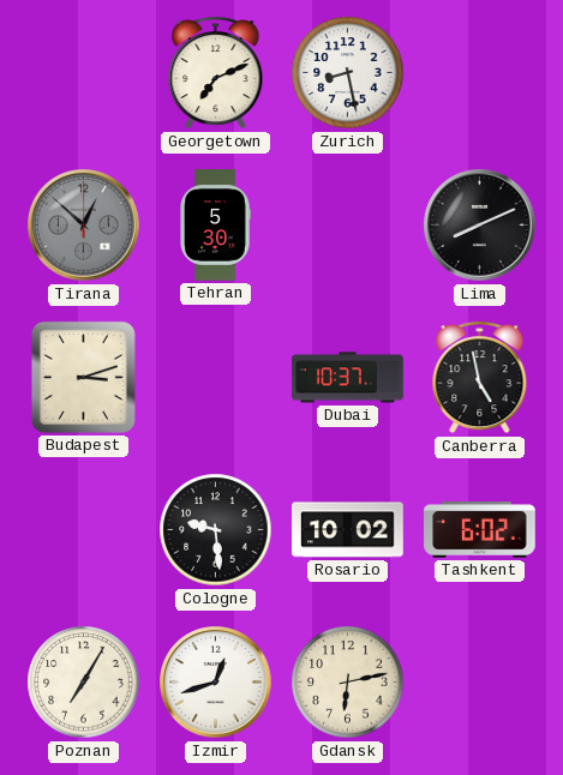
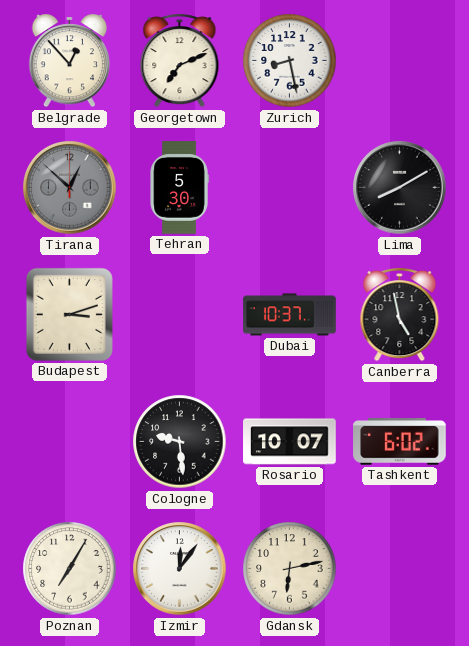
Belgrade: none -> 12:53
Lima: 8:11 -> 8:10
Rosario: 10:02 -> 10:07
Izmir: 12:42 -> 12:06
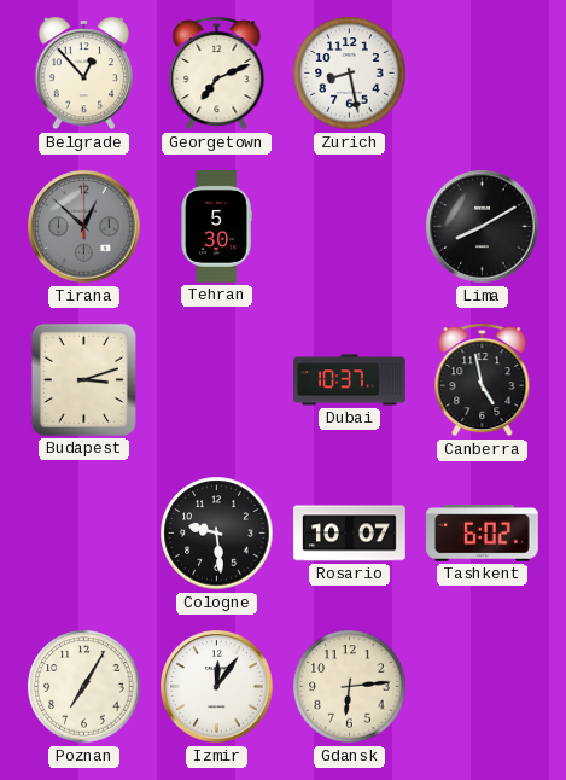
Gdansk: 6:13 -> 6:14
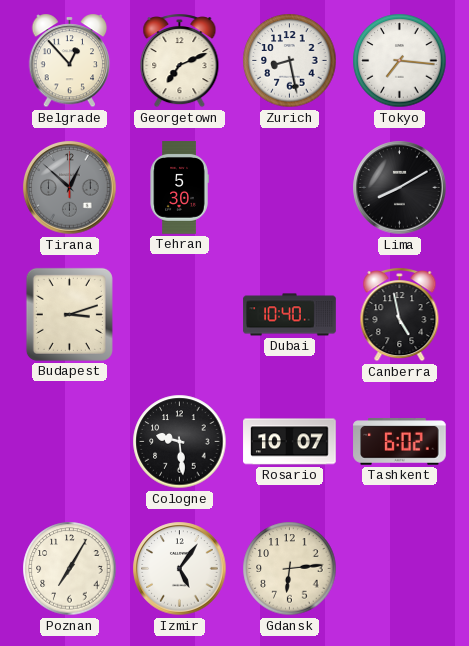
Tokyo: none -> 7:16
Dubai: 10:37 -> 10:40
Izmir: 12:06 -> 5:06
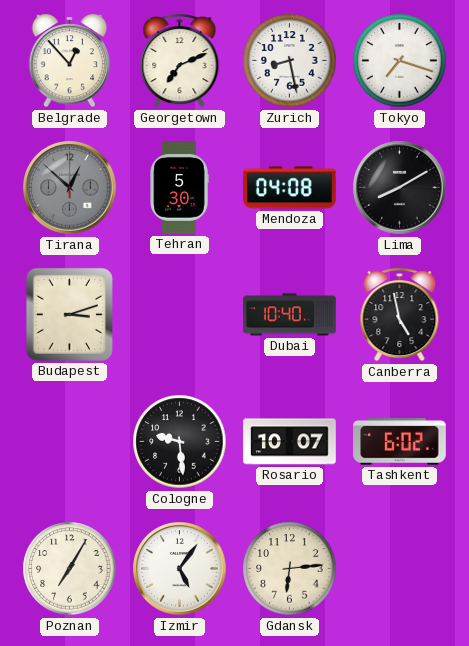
Tokyo: 7:16 -> 7:18
Mendoza: none -> 04:08
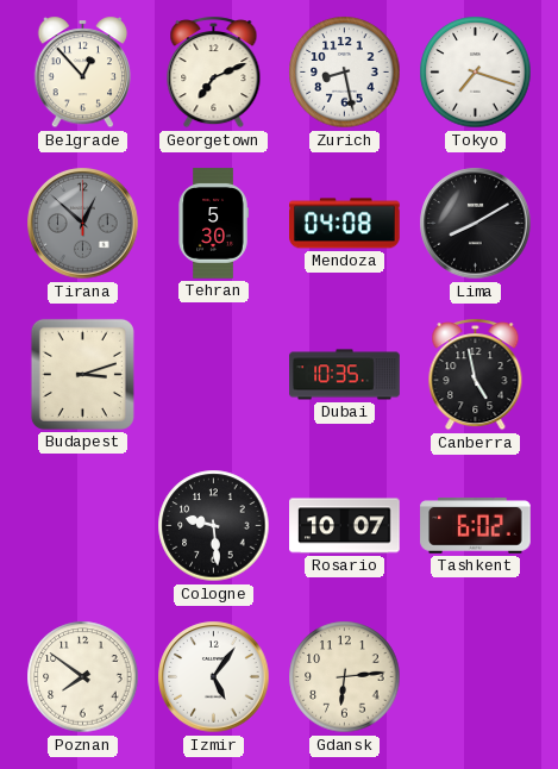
Dubai: 10:40 -> 10:35
Poznan: 7:05 -> 7:51
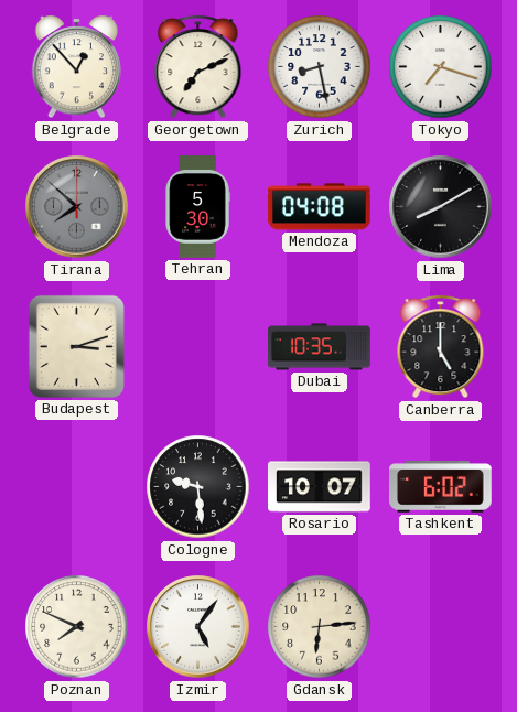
Tirana: 12:52 -> 7:52
Canberra: 4:58 -> 5:00
Poznan: 7:51 -> 7:49
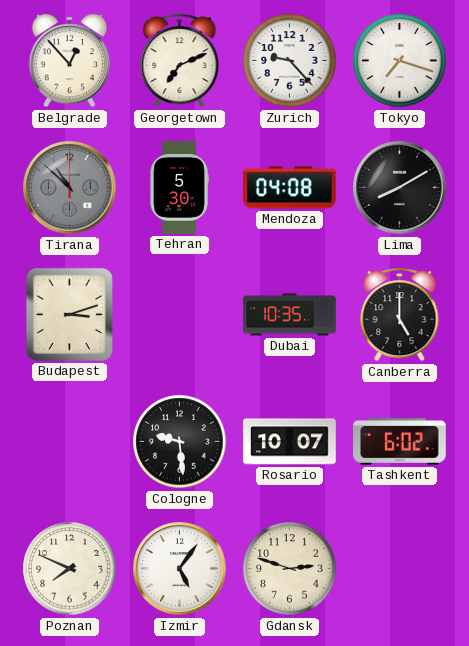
Zurich: 8:28 -> 9:23
Tirana: 7:52 -> 10:52
Gdansk: 6:14 -> 2:48
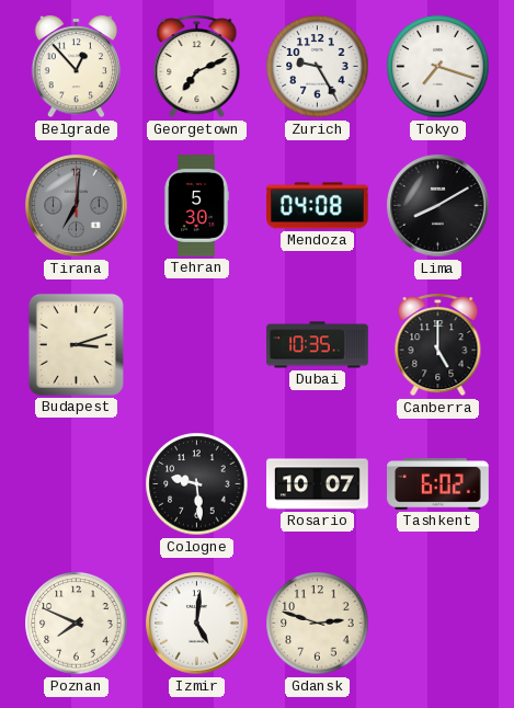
Zurich: 9:23 -> 9:25
Tirana: 10:52 -> 7:01
Izmir: 5:06 -> 5:01
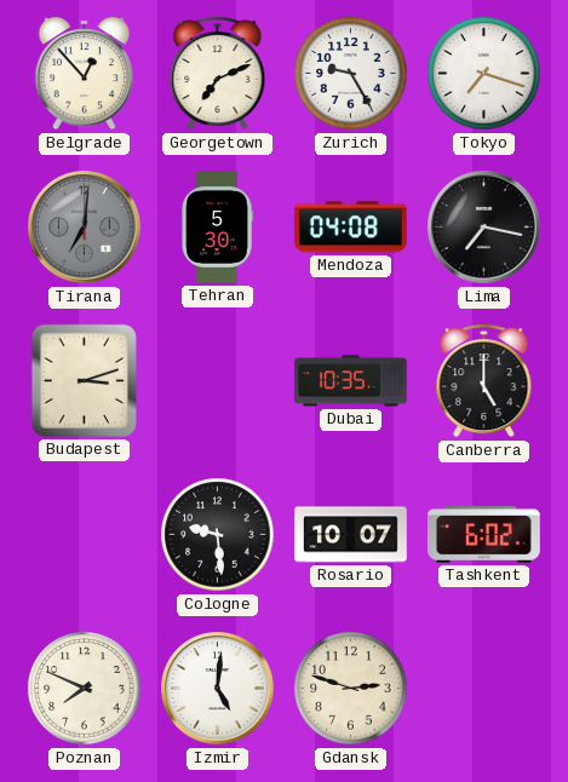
Lima: 8:10 -> 7:17
